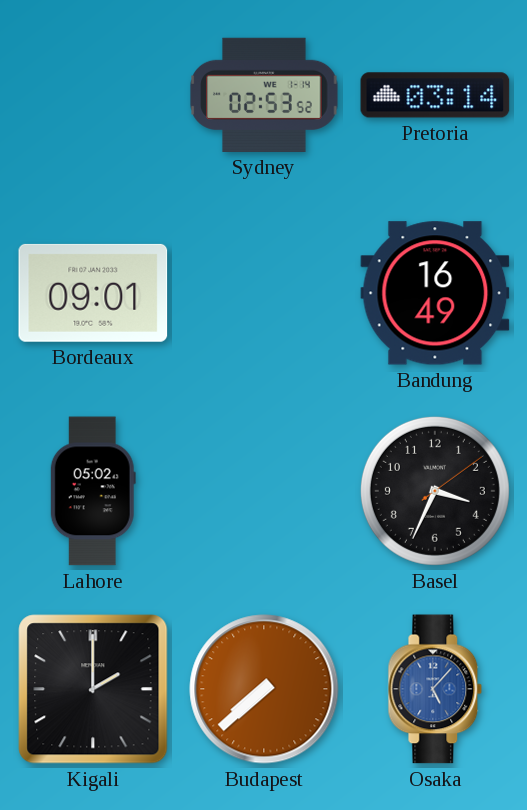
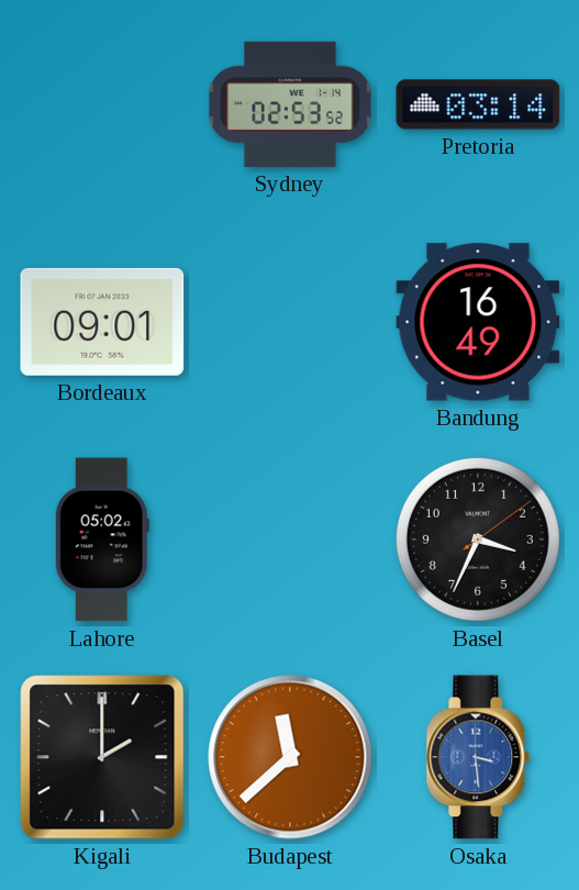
Budapest: 7:38 -> 11:38
Osaka: 5:07 -> 3:29
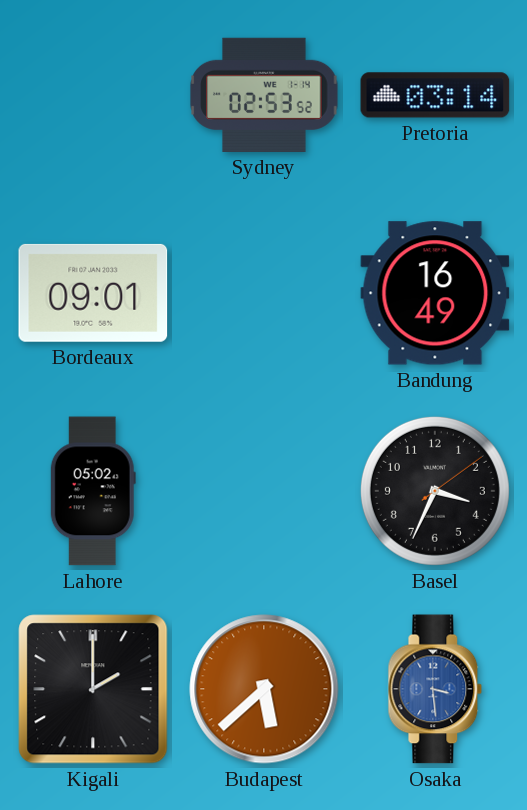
Budapest: 11:38 -> 5:38
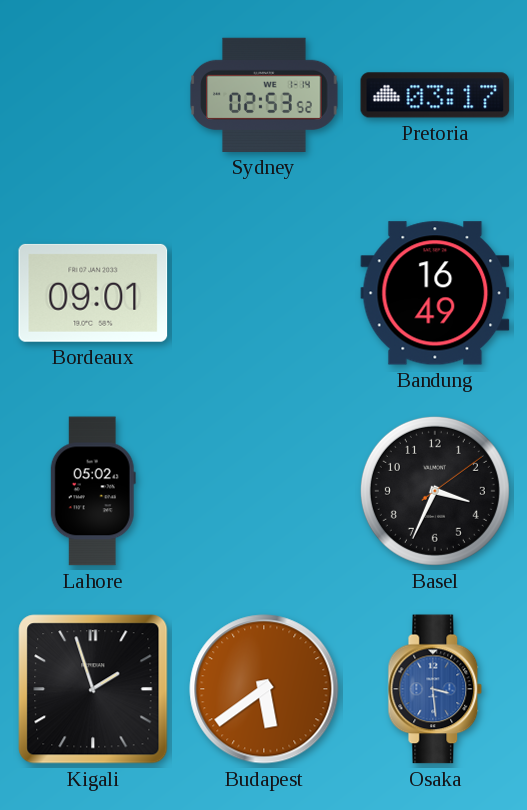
Pretoria: 03:14 -> 03:17
Kigali: 2:00 -> 1:57
Budapest: 5:38 -> 5:39
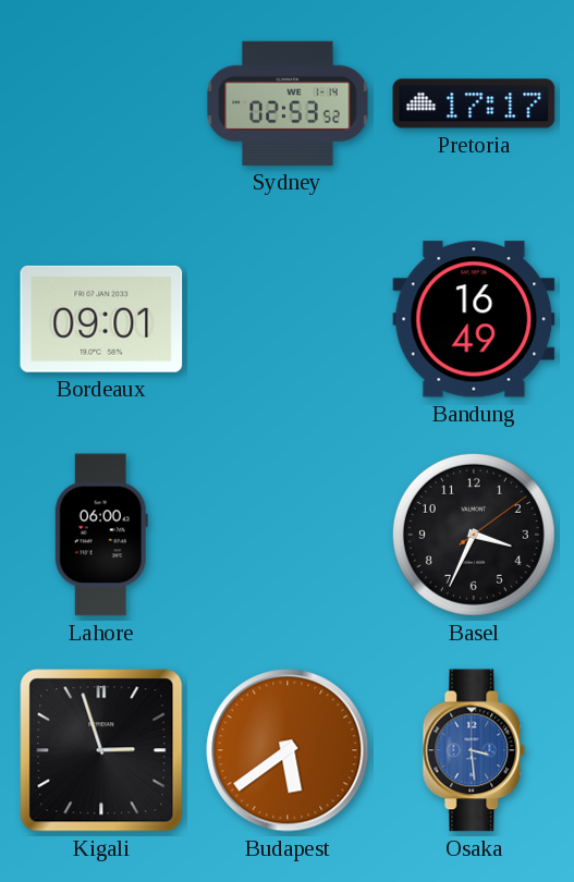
Pretoria: 03:17 -> 17:17
Lahore: 05:02 -> 06:00
Kigali: 1:57 -> 2:57
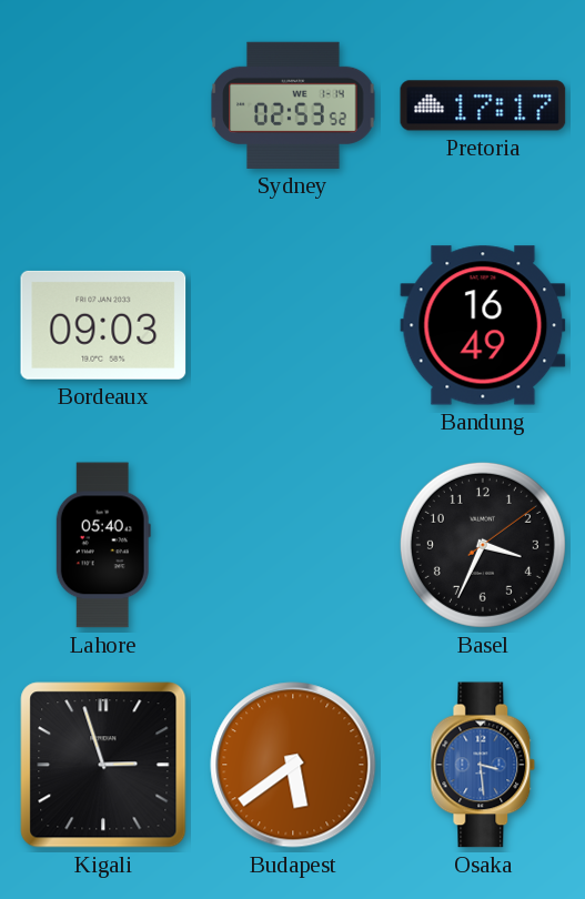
Bordeaux: 09:01 -> 09:03
Lahore: 06:00 -> 05:40
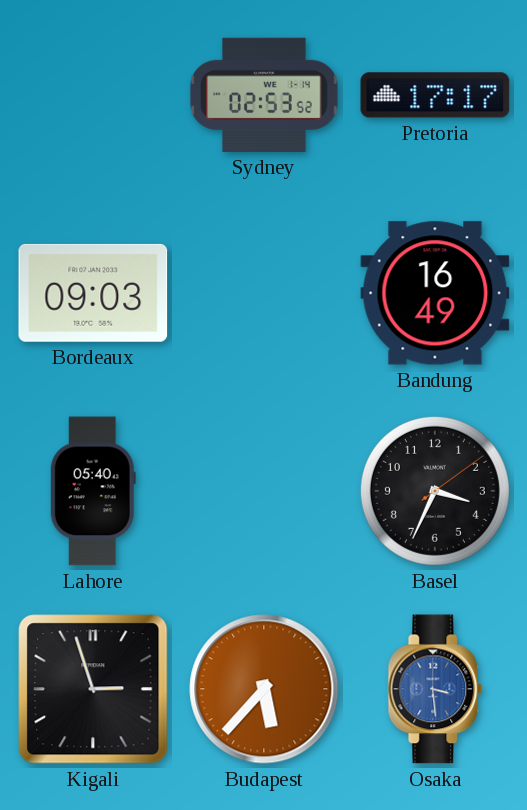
Budapest: 5:39 -> 5:37
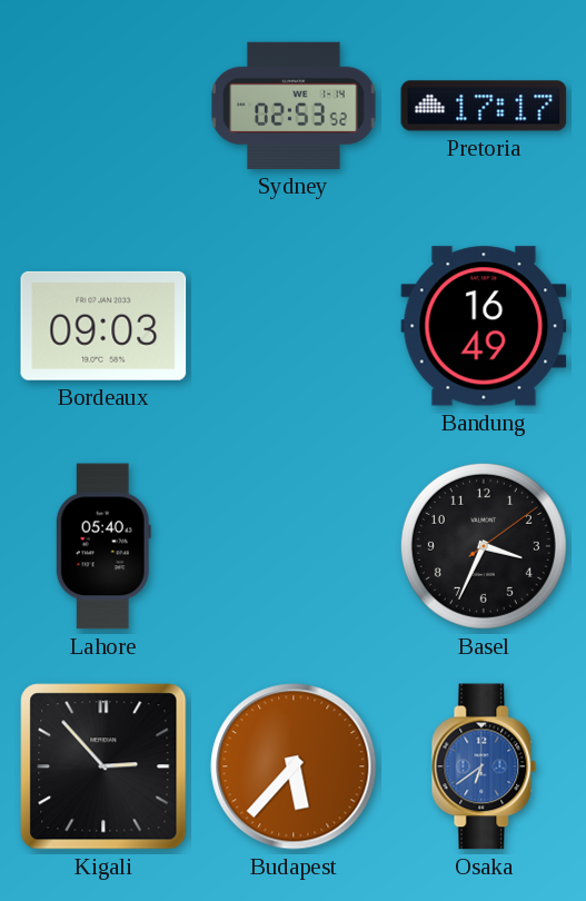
Kigali: 2:57 -> 2:53
Osaka: 3:29 -> 6:39
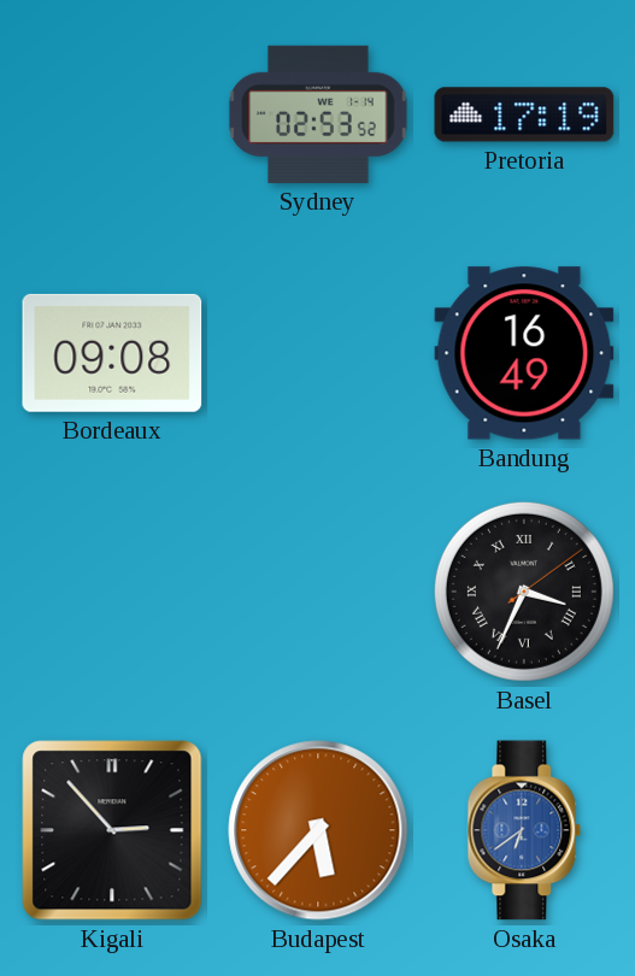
Pretoria: 17:17 -> 17:19
Bordeaux: 09:03 -> 09:08
Lahore: 05:40 -> none
Basel numerals: Arabic -> Roman
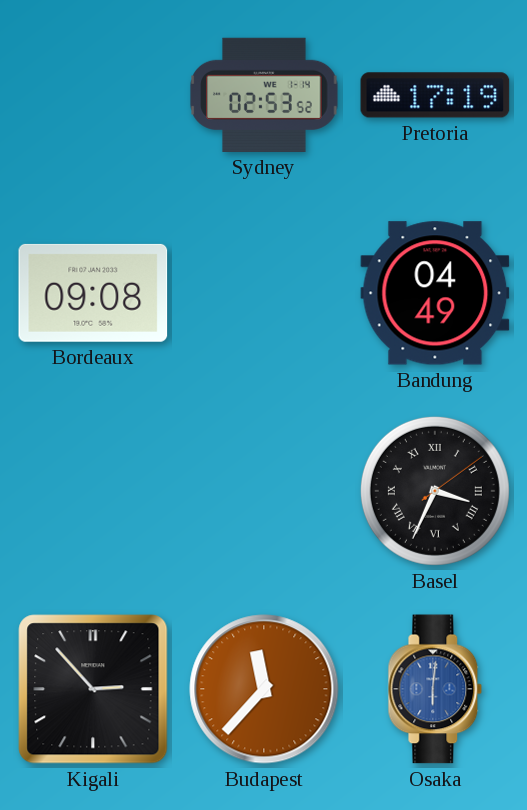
Bandung: 16:49 -> 04:49
Budapest: 5:37 -> 11:37
Osaka: 6:39 -> 6:01
